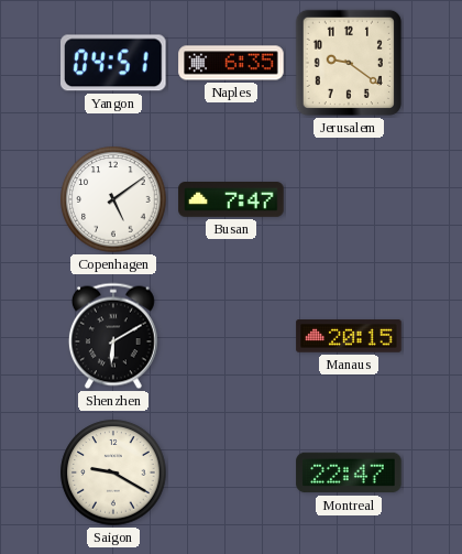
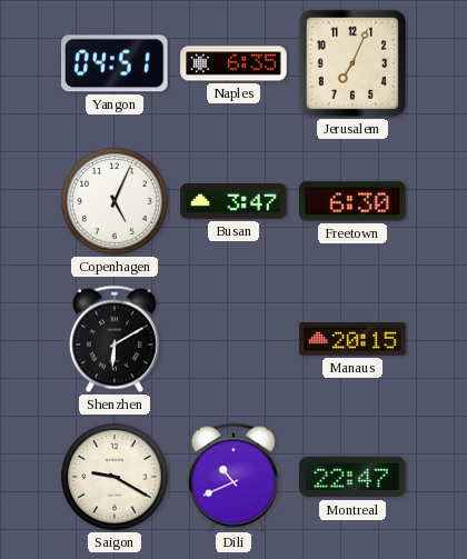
Jerusalem: 9:21 -> 7:04
Copenhagen: 5:09 -> 5:04
Busan: 7:47 -> 3:47
Freetown: none -> 6:30
Dili: none -> 10:41
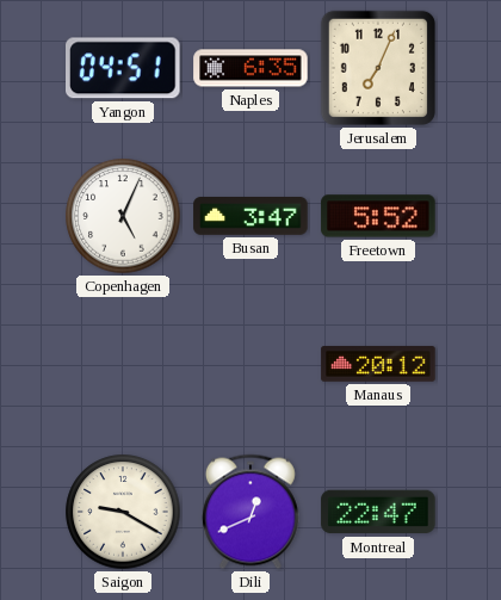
Freetown: 6:30 -> 5:52
Shenzhen: 6:10 -> none
Manaus: 20:15 -> 20:12
Dili: 10:41 -> 12:41
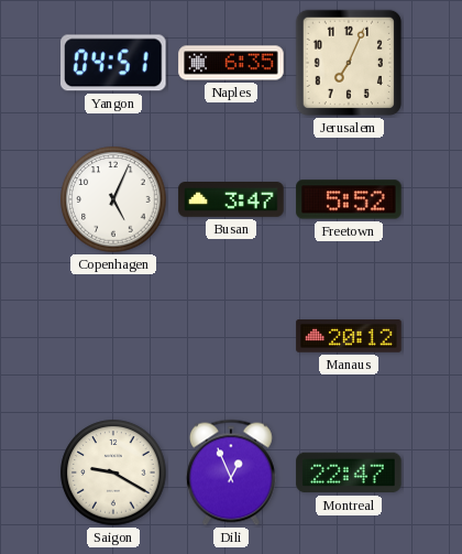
Dili: 12:41 -> 12:56
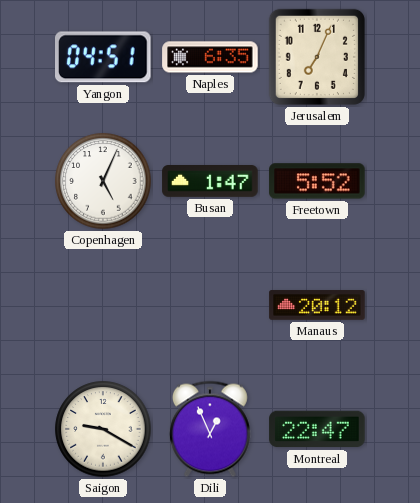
Busan: 3:47 -> 1:47
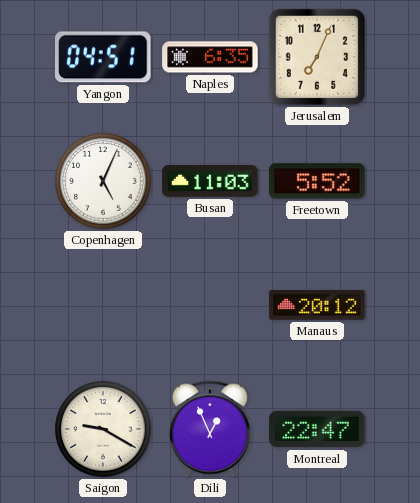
Busan: 1:47 -> 11:03
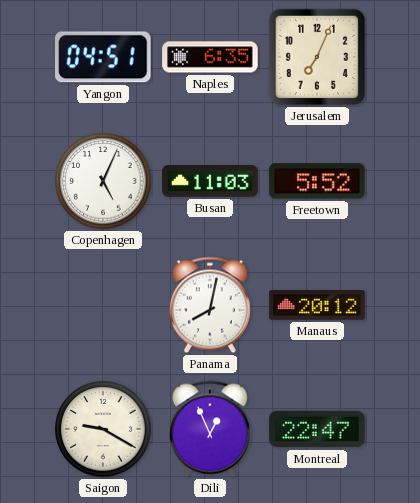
Panama: none -> 8:02
